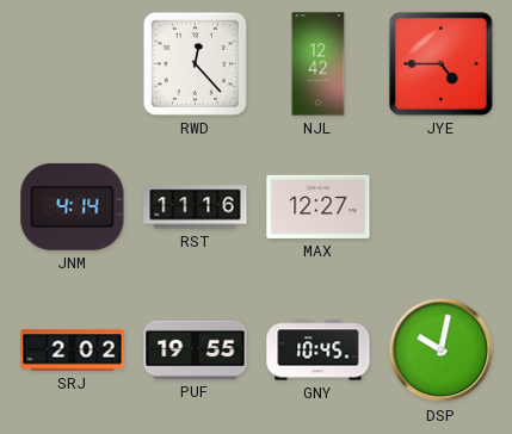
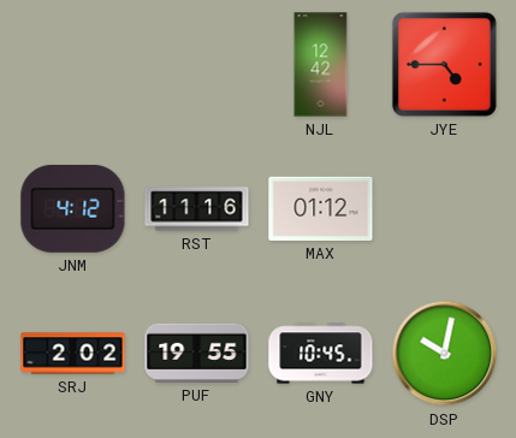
RWD: 12:23 -> none
JNM: 4:14 -> 4:12
MAX: 12:27 -> 01:12
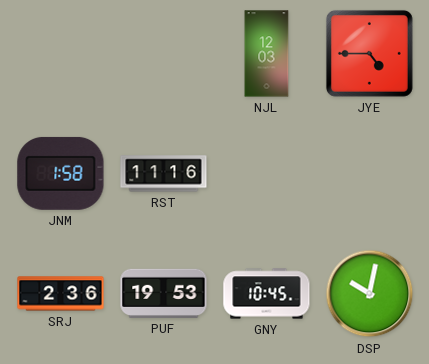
NJL: 12:42 -> 12:03
JNM: 4:12 -> 1:58
MAX: 01:12 -> none
SRJ: 2:02 -> 2:36
PUF: 19:55 -> 19:53
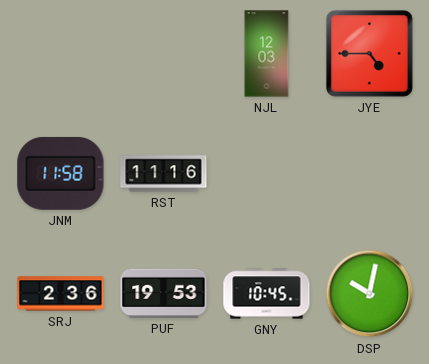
JNM: 1:58 -> 11:58
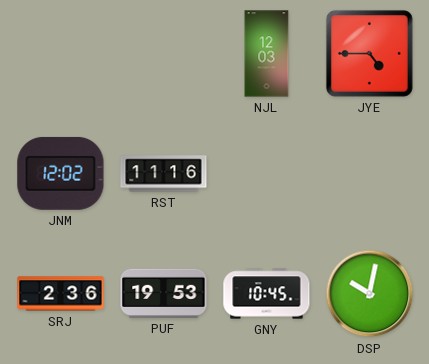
JNM: 11:58 -> 12:02
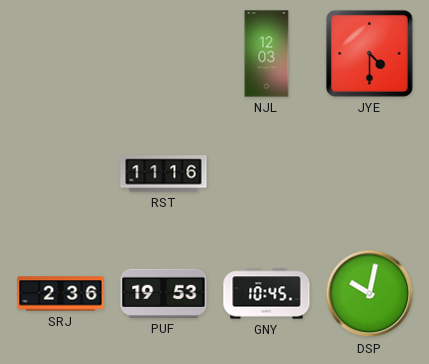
JYE: 4:45 -> 4:30
JNM: 12:02 -> none
